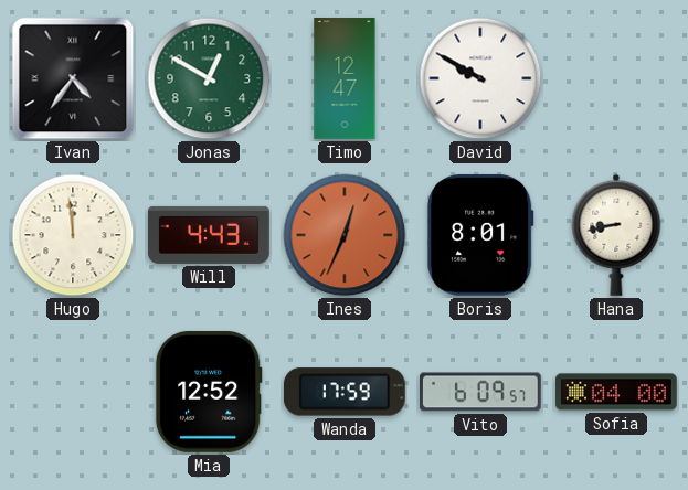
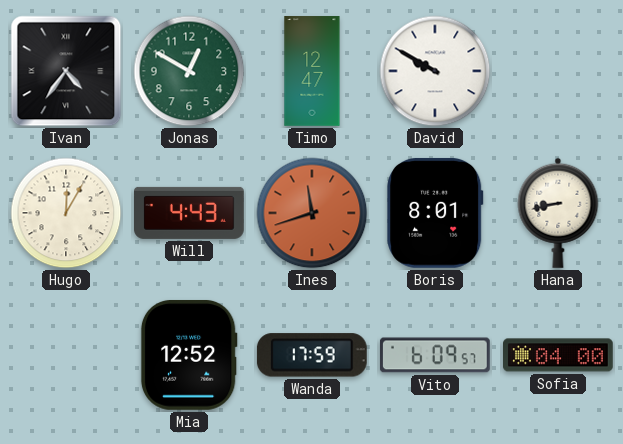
Hugo: 11:59 -> 12:05
Ines: 12:34 -> 11:42
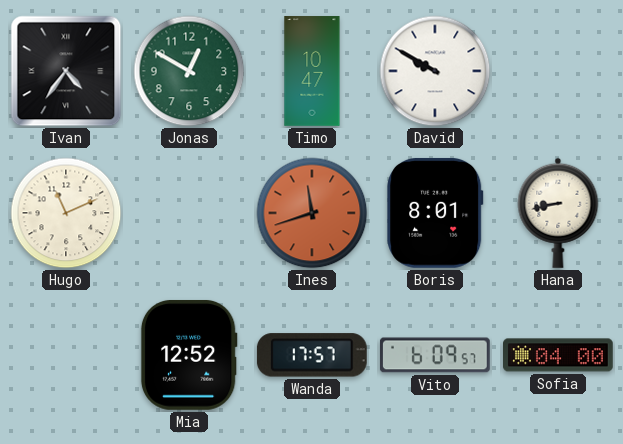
Timo: 12:47 -> 10:47
Hugo: 12:05 -> 11:11
Will: 4:43 -> none
Wanda: 17:59 -> 17:57
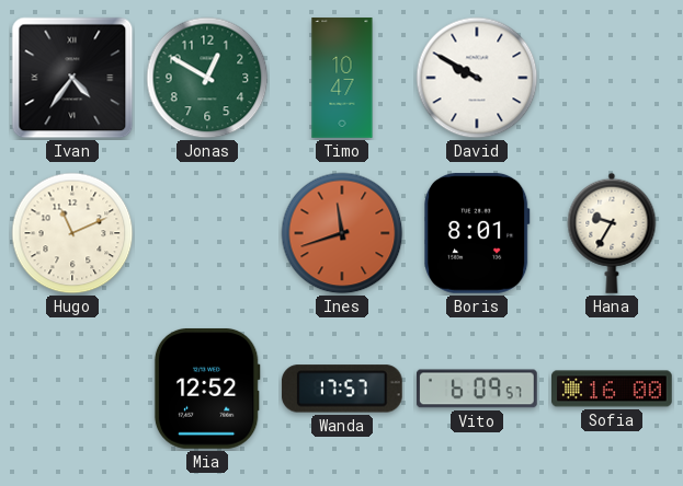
Hana: 8:43 -> 9:35
Sofia: 04:00 -> 16:00
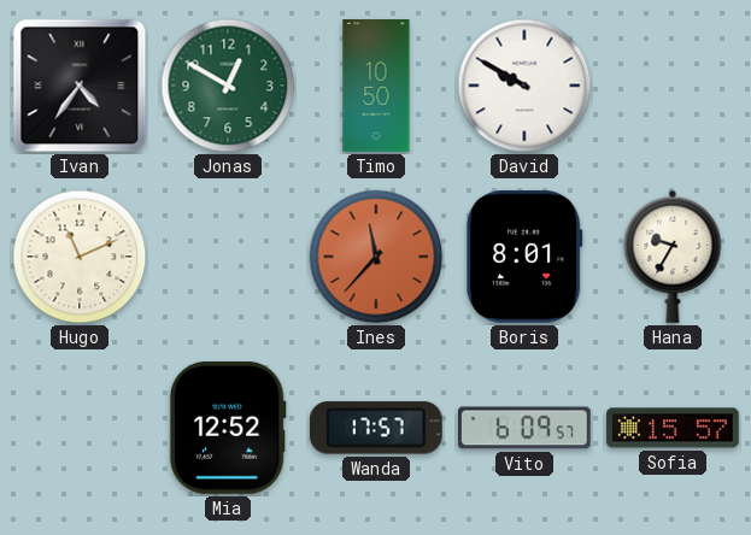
Timo: 10:47 -> 10:50
Ines: 11:42 -> 11:37
Sofia: 16:00 -> 15:57
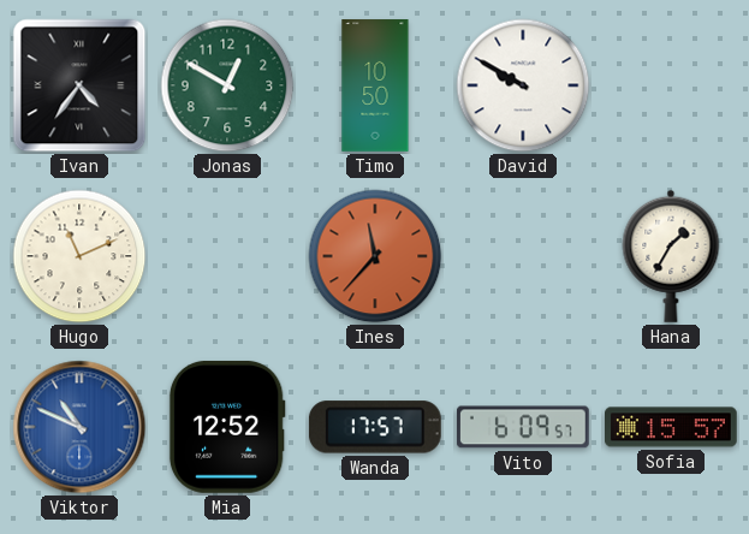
Boris: 8:01 -> none
Hana: 9:35 -> 1:35
Viktor: none -> 10:49
